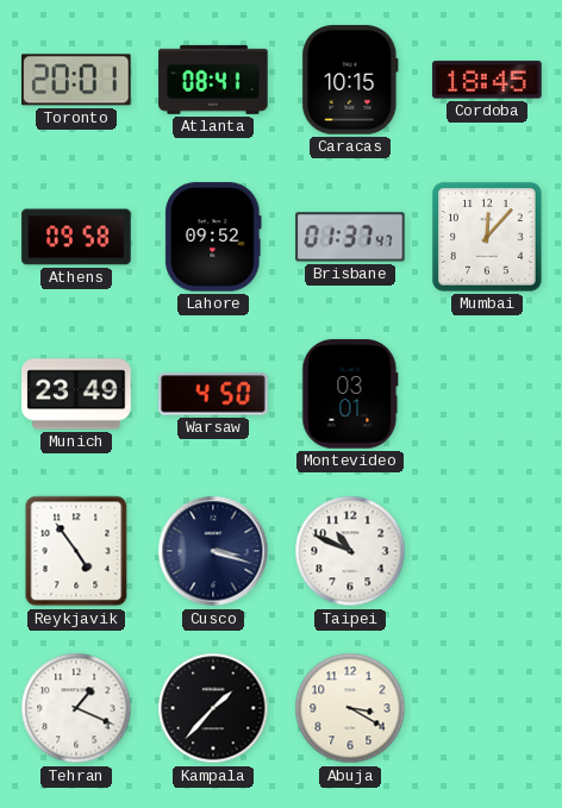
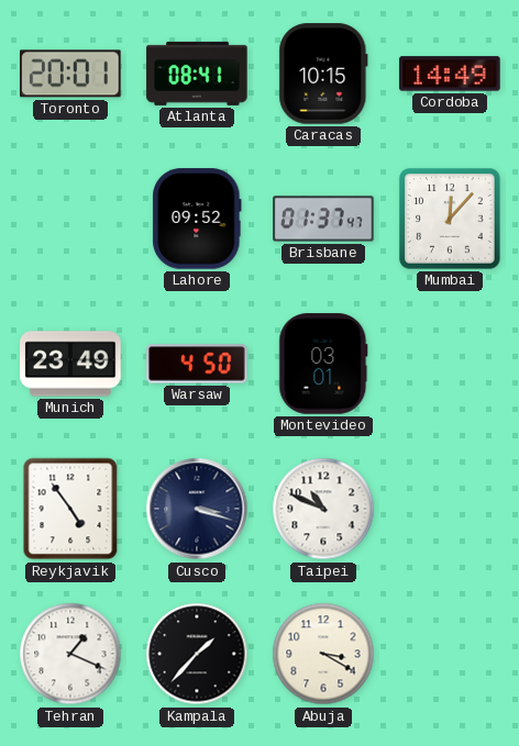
Cordoba: 18:45 -> 14:49
Athens: 09:58 -> none
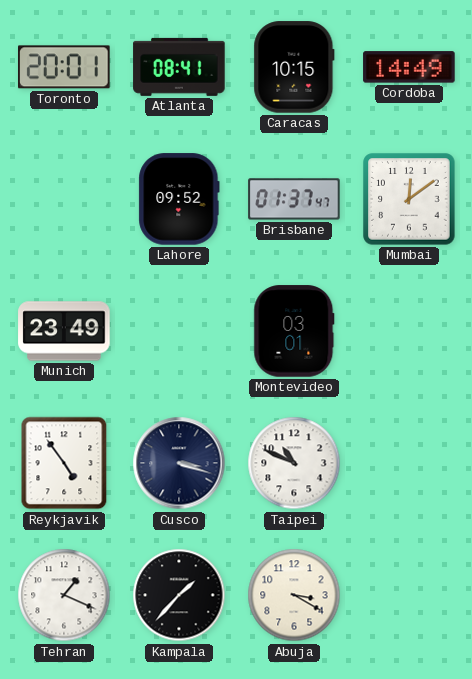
Mumbai: 12:07 -> 12:09
Warsaw: 4:50 -> none
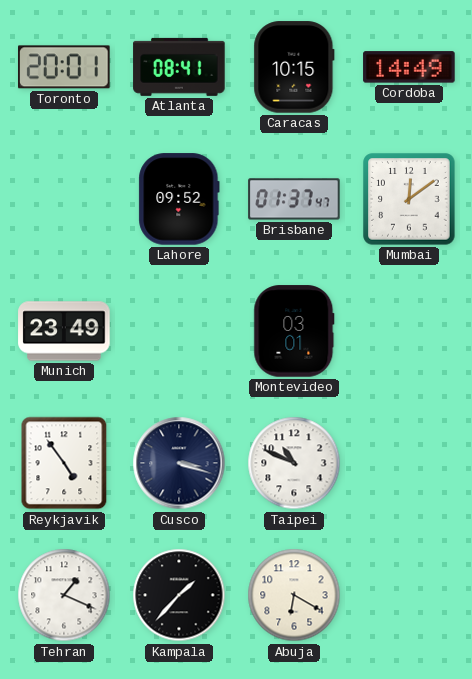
Abuja: 3:20 -> 6:20
